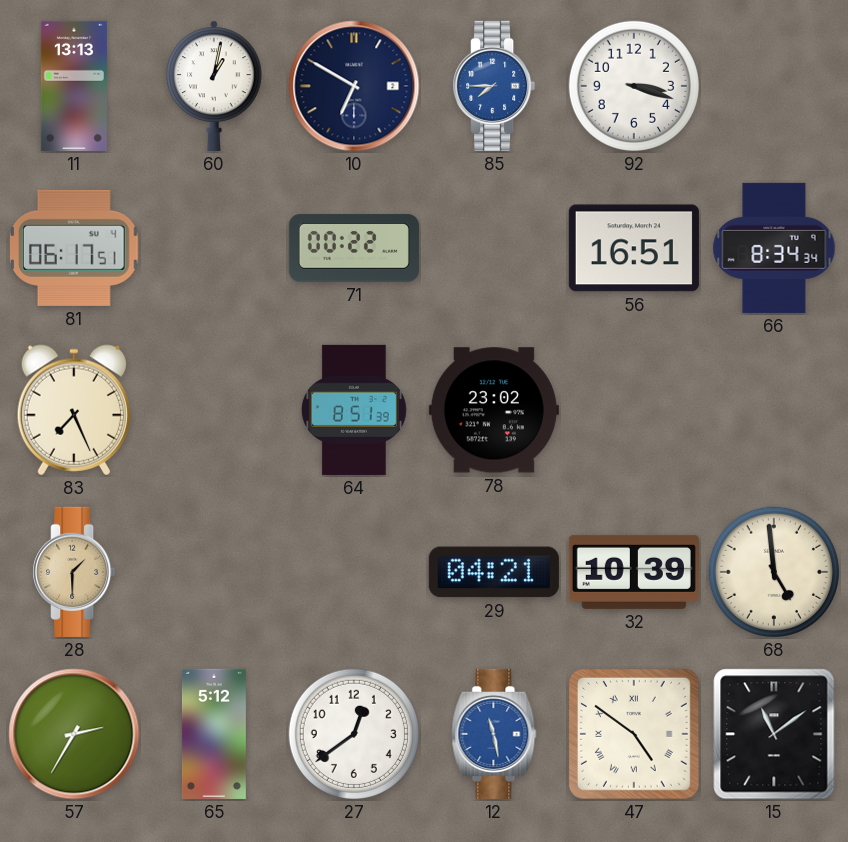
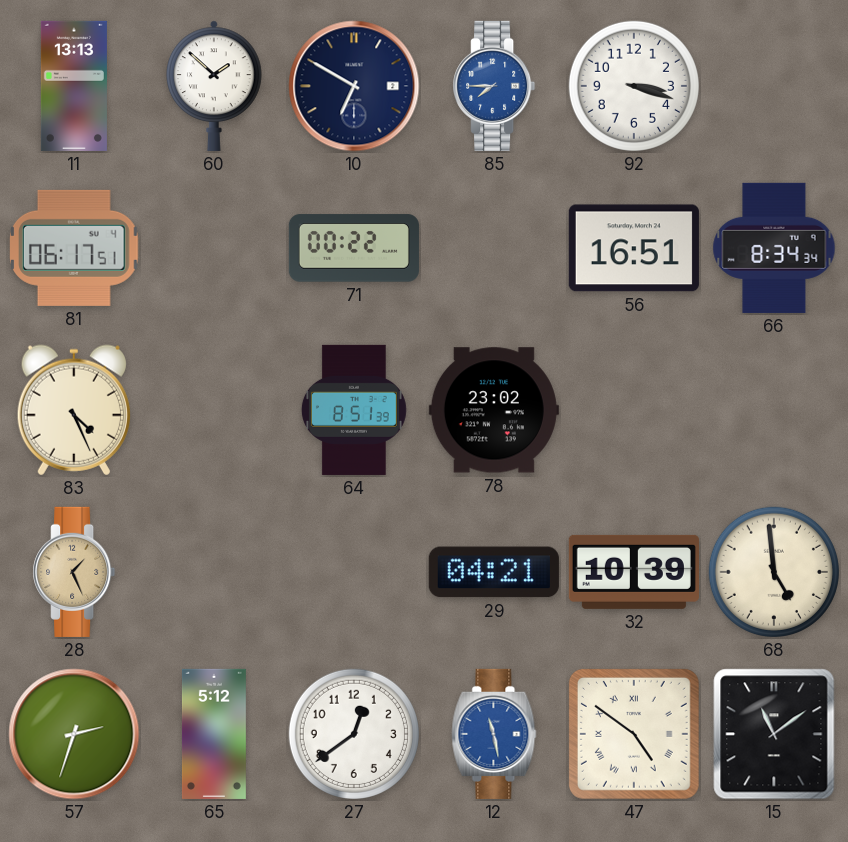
60: 1:02 -> 1:52
83: 7:26 -> 4:26
28: 1:30 -> 1:26
57: 2:35 -> 2:33
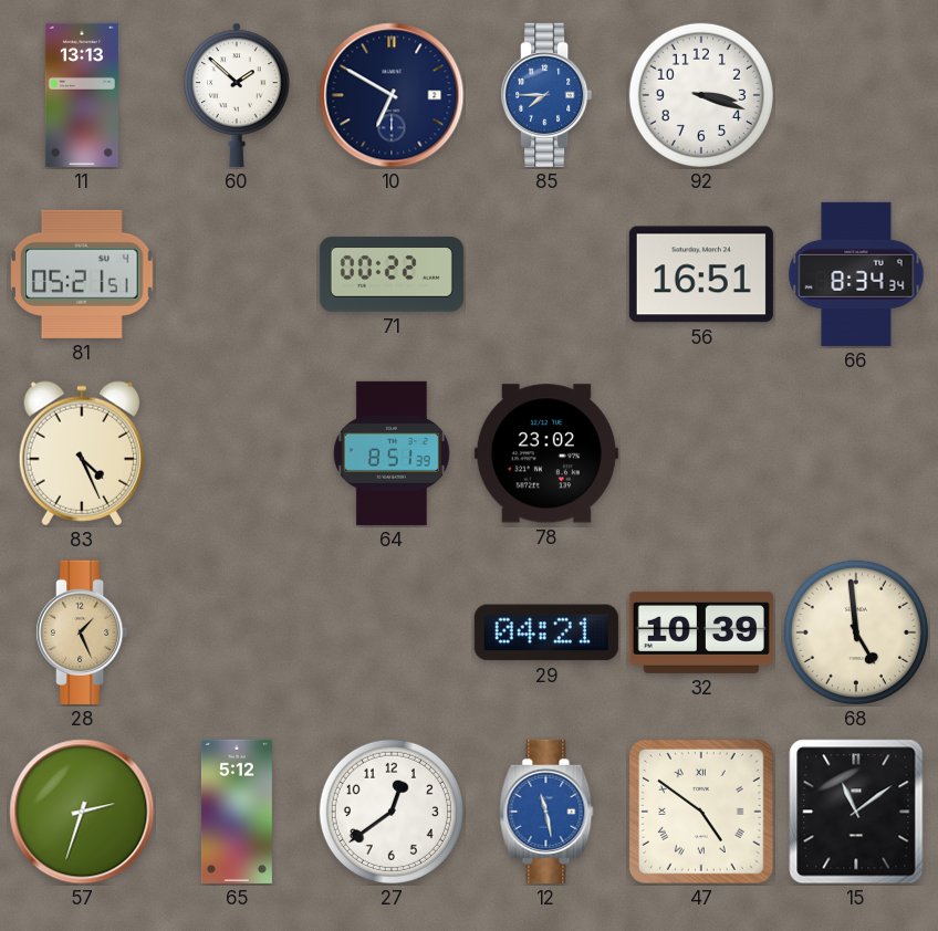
81: 06:17 -> 05:21
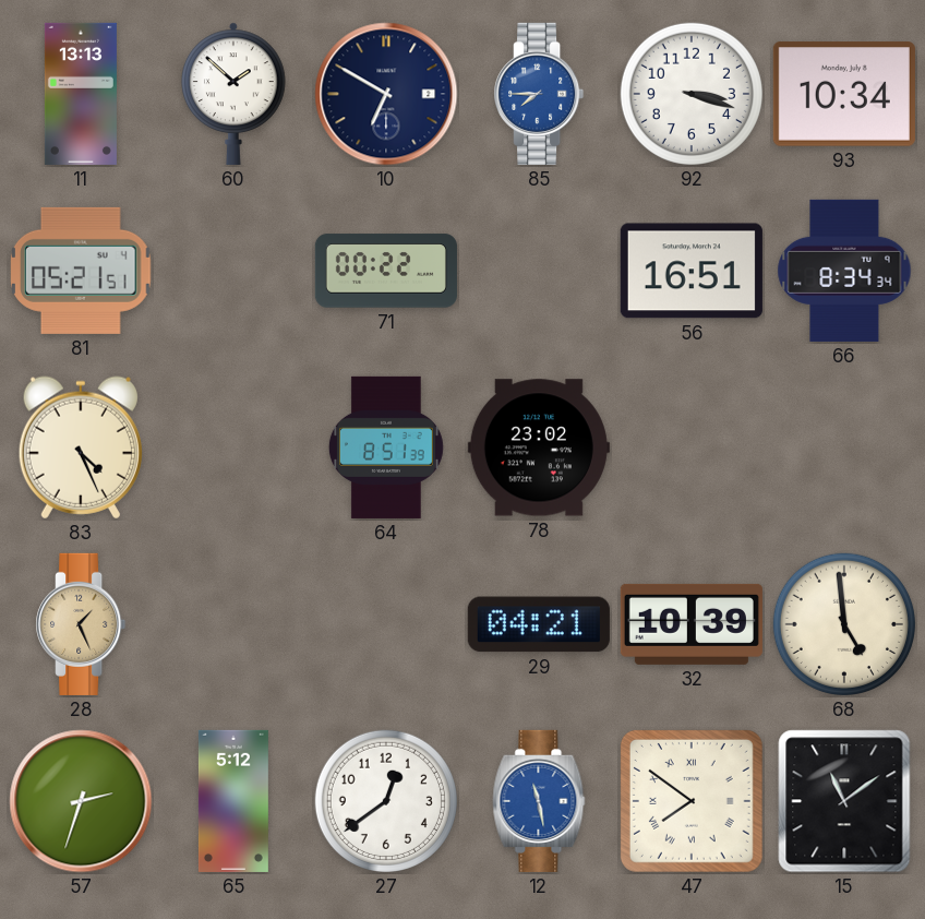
93: none -> 10:34
47: 4:51 -> 7:51
